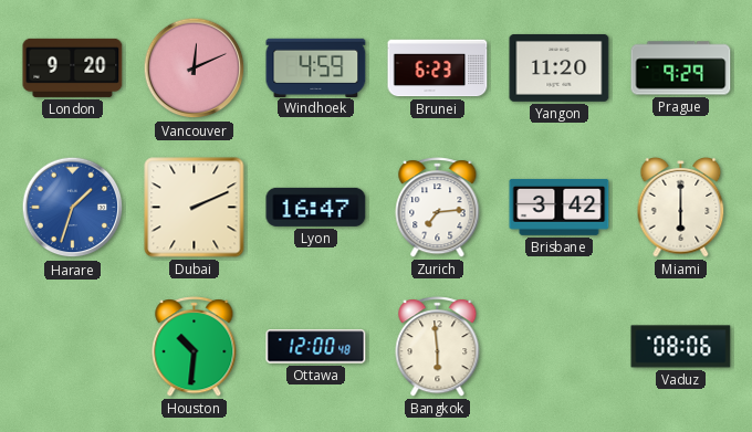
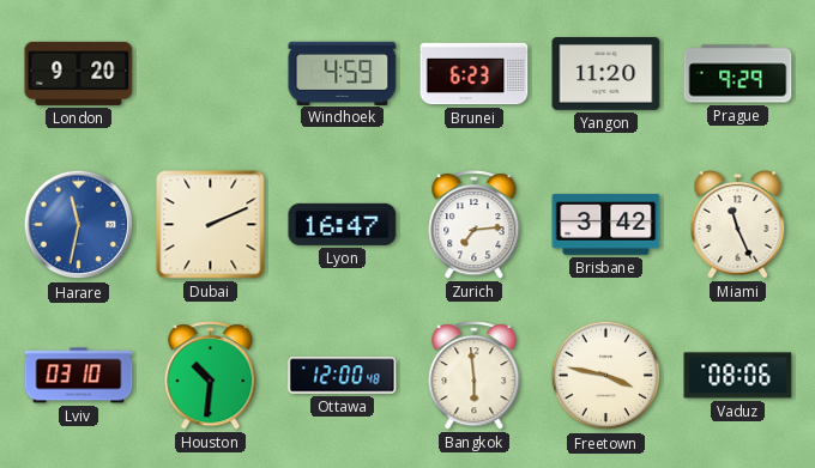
Vancouver: 12:11 -> none
Harare: 1:33 -> 11:32
Miami: 6:00 -> 11:26
Lviv: none -> 03:10
Freetown: none -> 3:47
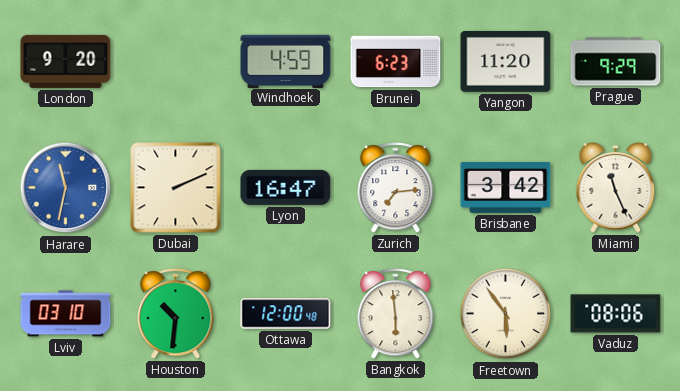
Freetown: 3:47 -> 5:54
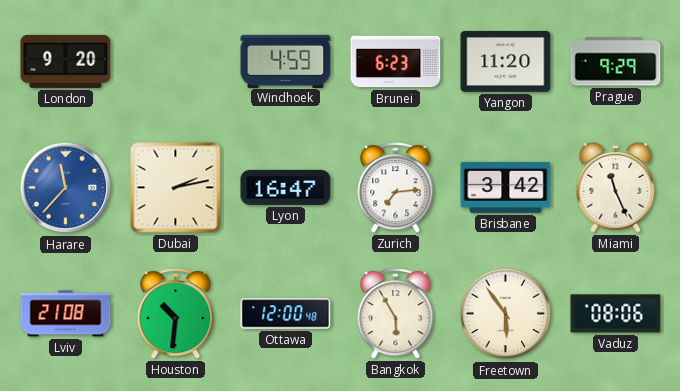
Harare: 11:32 -> 11:37
Dubai: 2:11 -> 2:13
Lviv: 03:10 -> 21:08
Bangkok: 5:59 -> 5:55
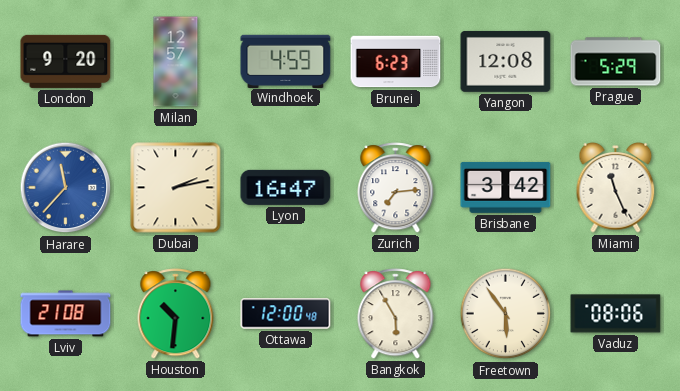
Milan: none -> 12:57
Yangon: 11:20 -> 12:08
Prague: 9:29 -> 5:29
